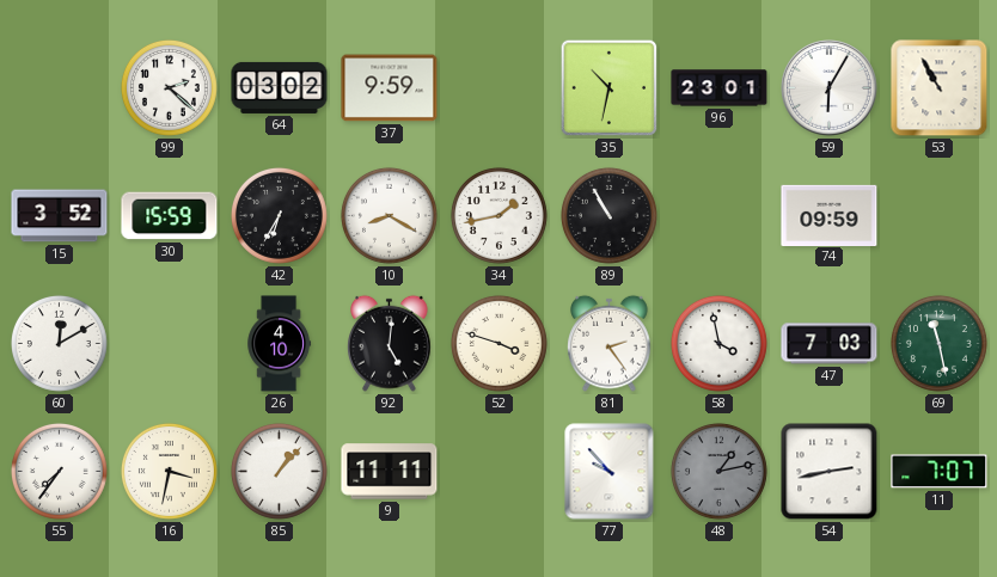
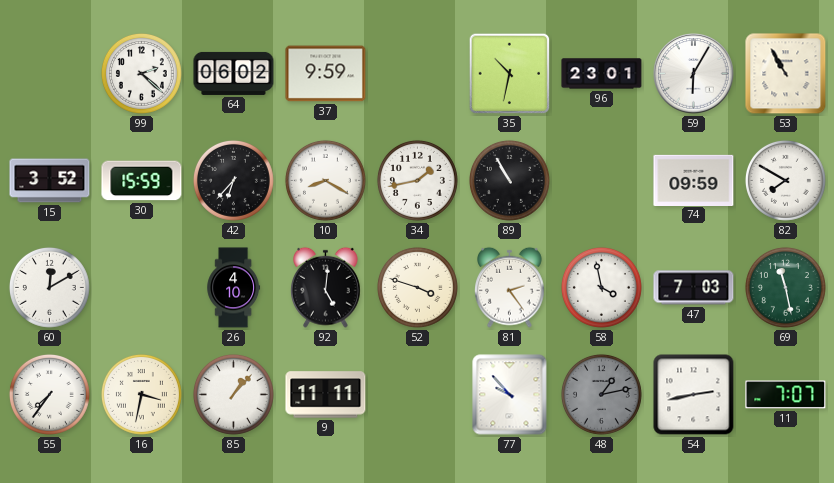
64: 03:02 -> 06:02
42: 6:35 -> 6:37
82: none -> 7:50
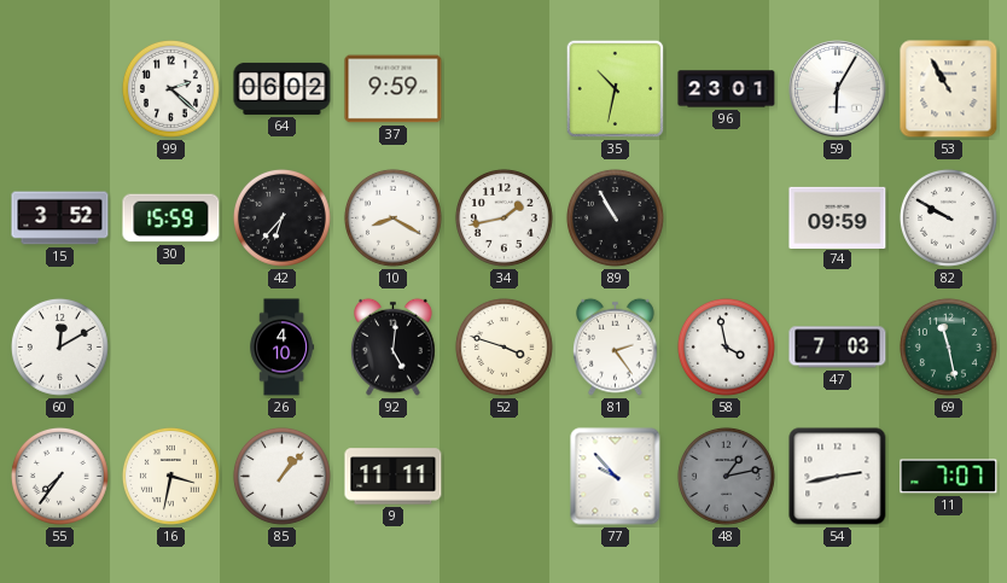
82: 7:50 -> 9:50
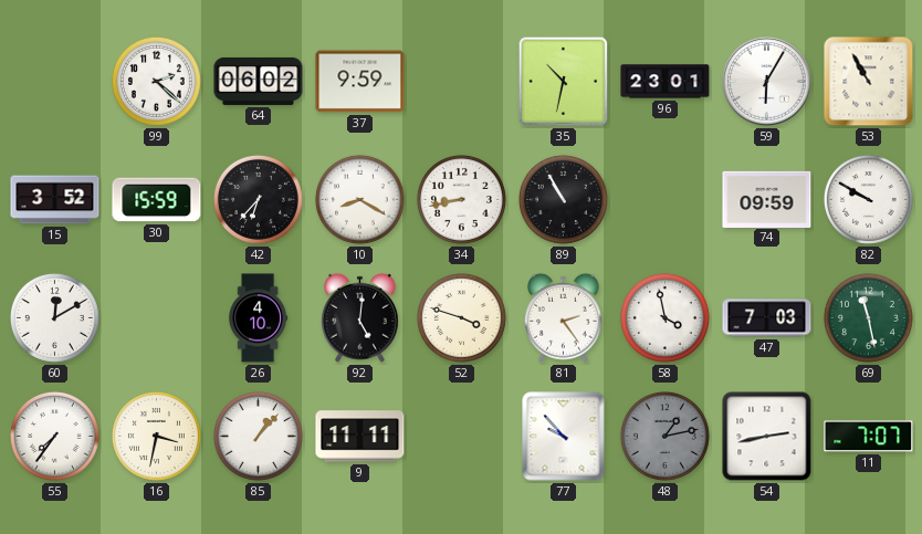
34: 1:43 -> 8:43
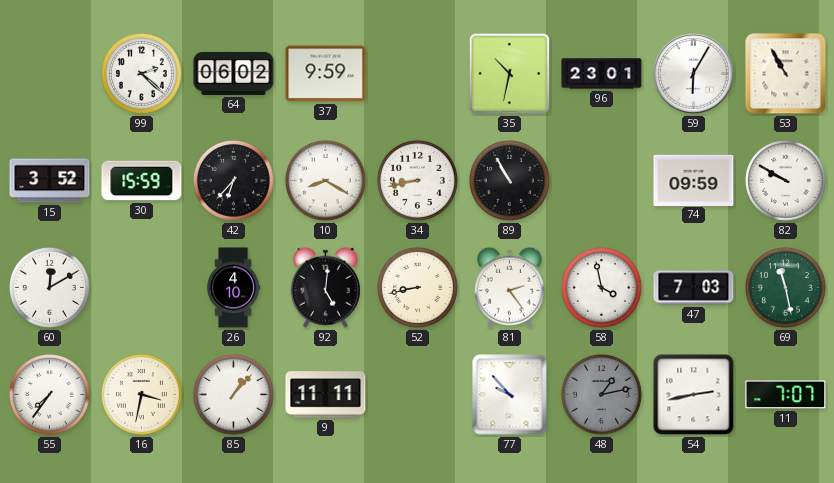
52: 3:48 -> 8:43
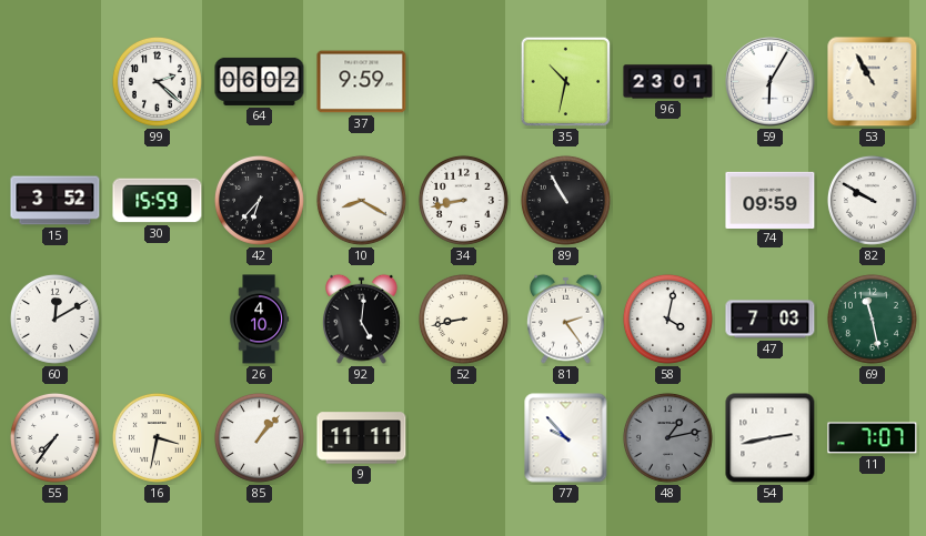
58: 3:58 -> 4:02
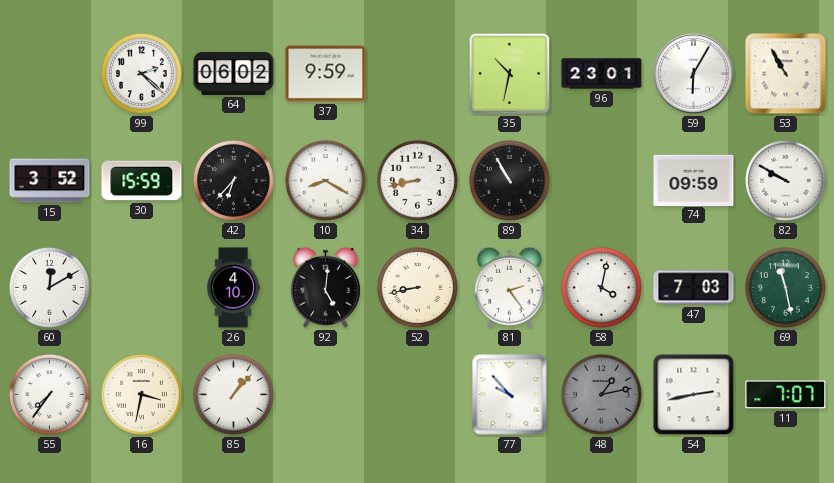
9: 11:11 -> none
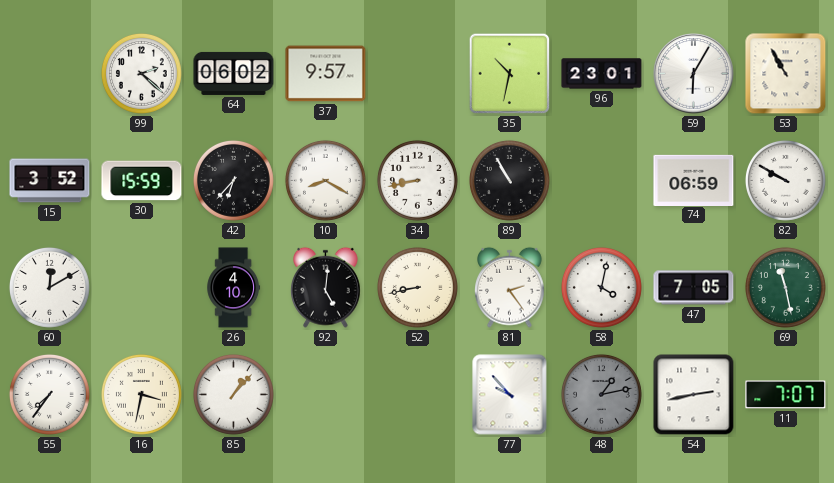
37: 9:59 -> 9:57
74: 09:59 -> 06:59
47: 7:03 -> 7:05
